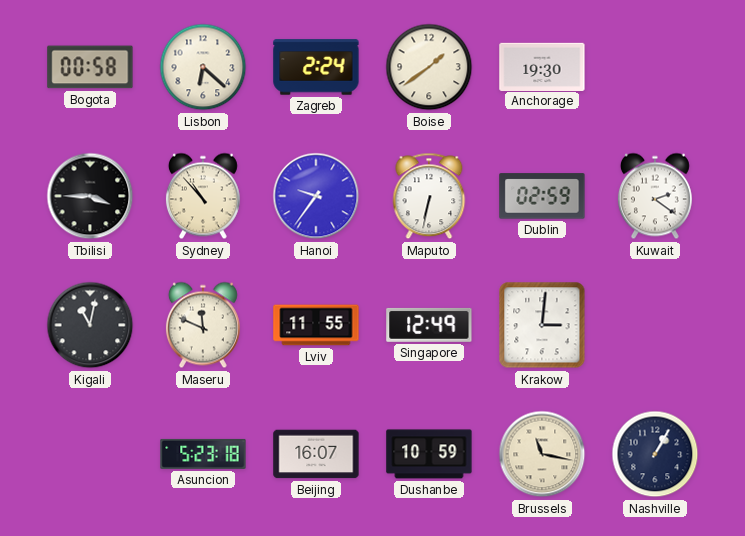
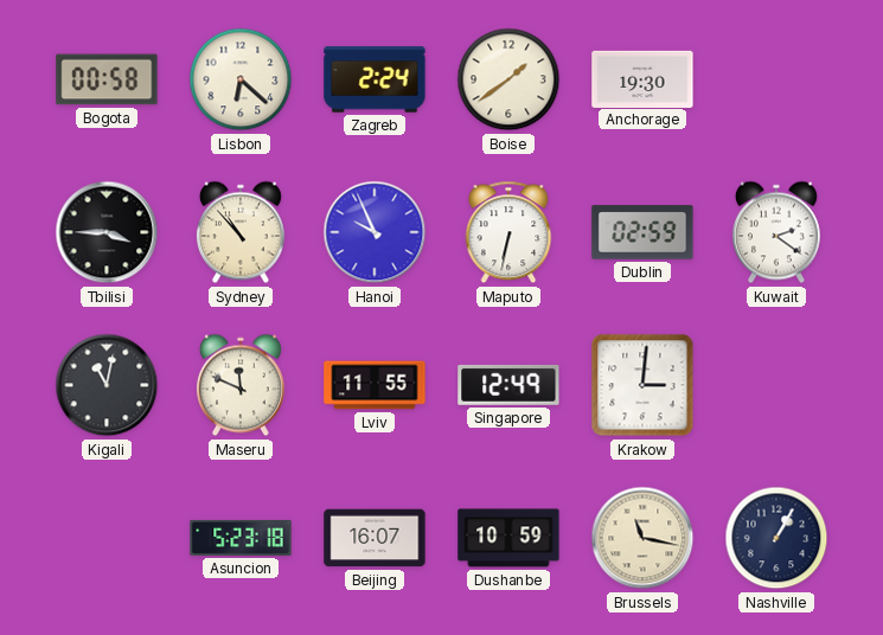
Hanoi: 9:36 -> 9:56
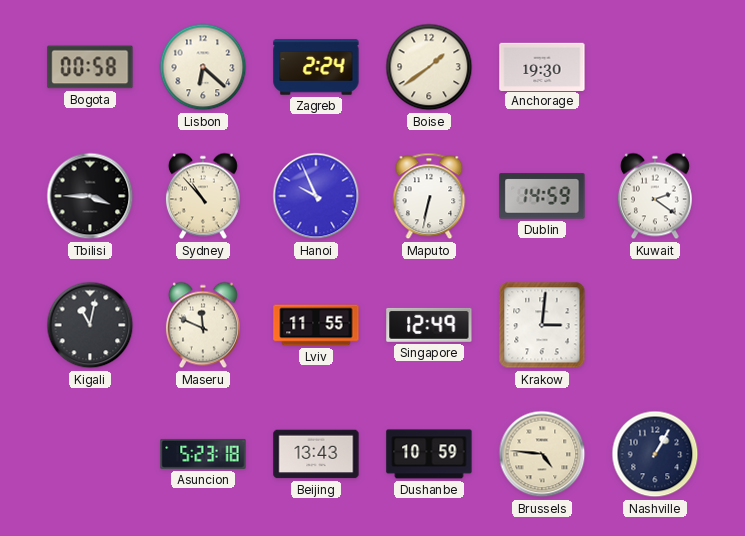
Dublin: 02:59 -> 14:59
Beijing: 16:07 -> 13:43
Brussels: 11:17 -> 4:46
